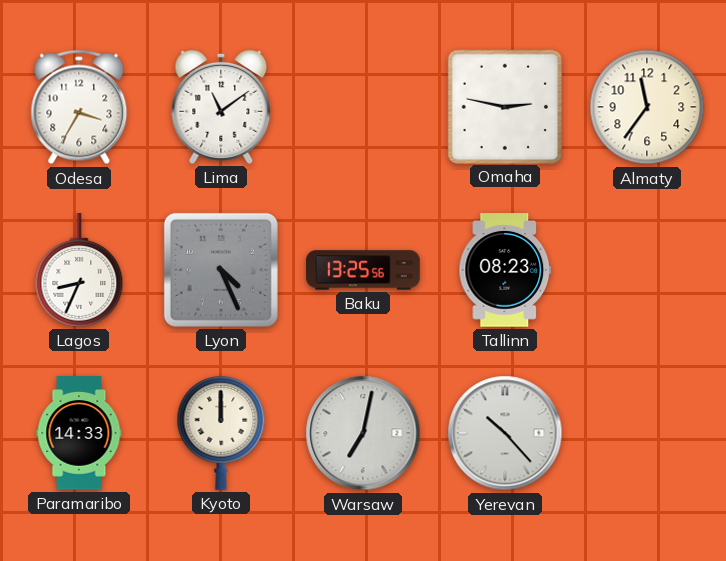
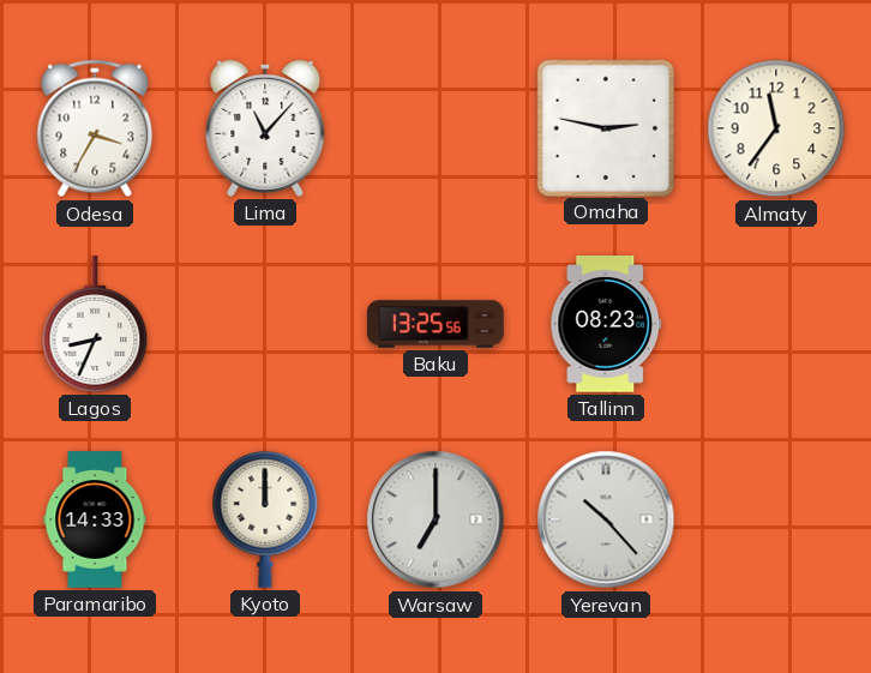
Lima: 11:09 -> 11:07
Lyon: 4:26 -> none
Warsaw: 7:02 -> 7:00
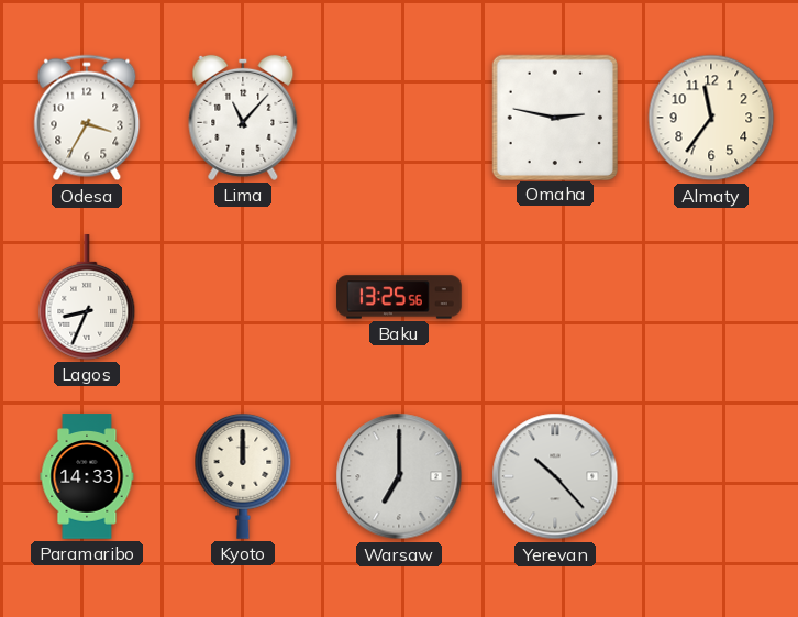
Tallinn: 08:23 -> none
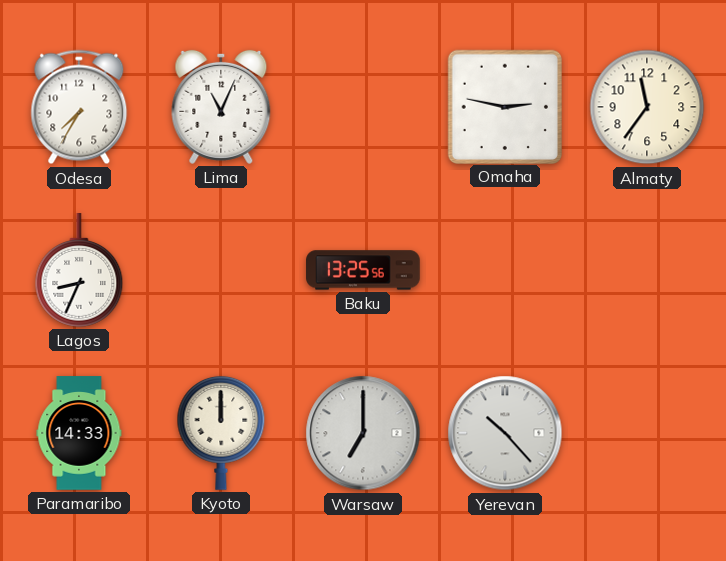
Odesa: 3:35 -> 7:35
Lima: 11:07 -> 11:04
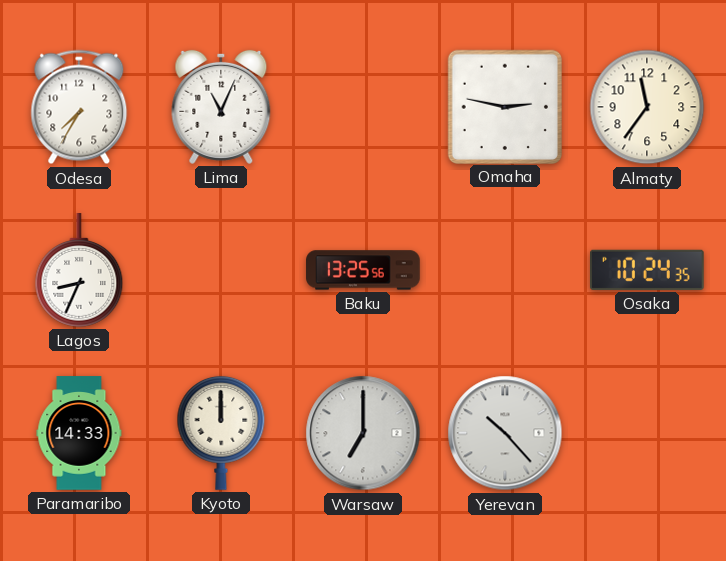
Osaka: none -> 10:24
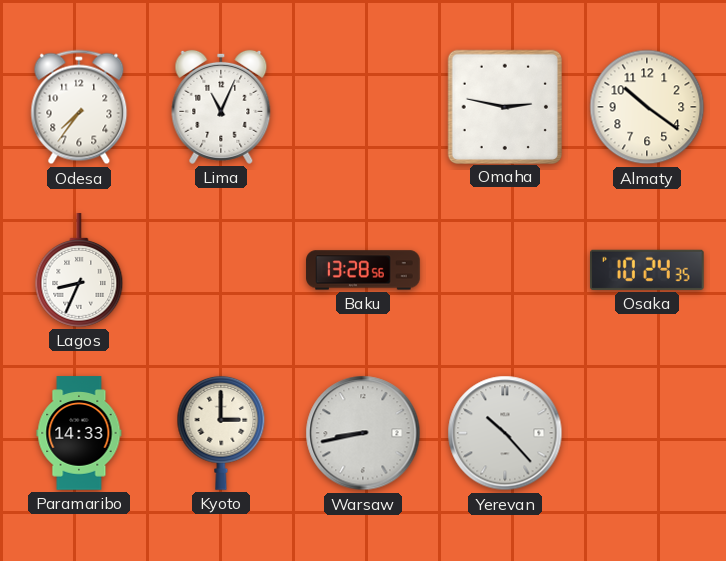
Odesa: 7:35 -> 7:36
Almaty: 11:36 -> 10:21
Baku: 13:25 -> 13:28
Kyoto: 12:00 -> 3:00
Warsaw: 7:00 -> 8:43
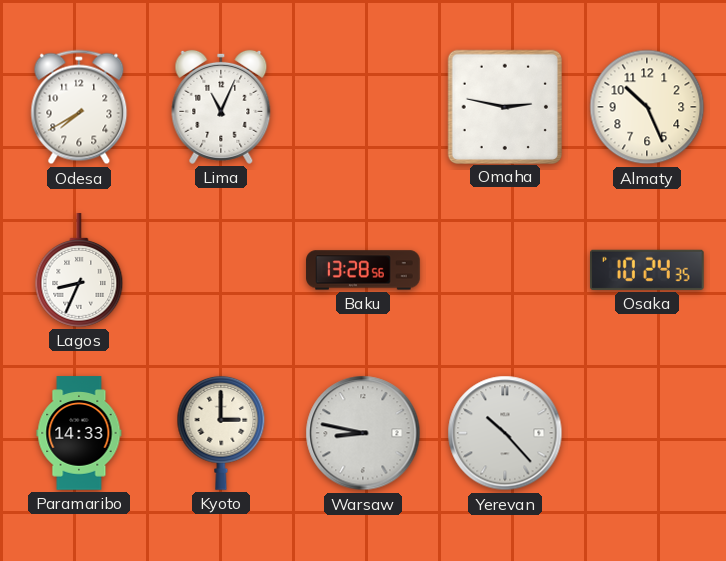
Odesa: 7:36 -> 7:40
Almaty: 10:21 -> 10:26
Warsaw: 8:43 -> 8:47
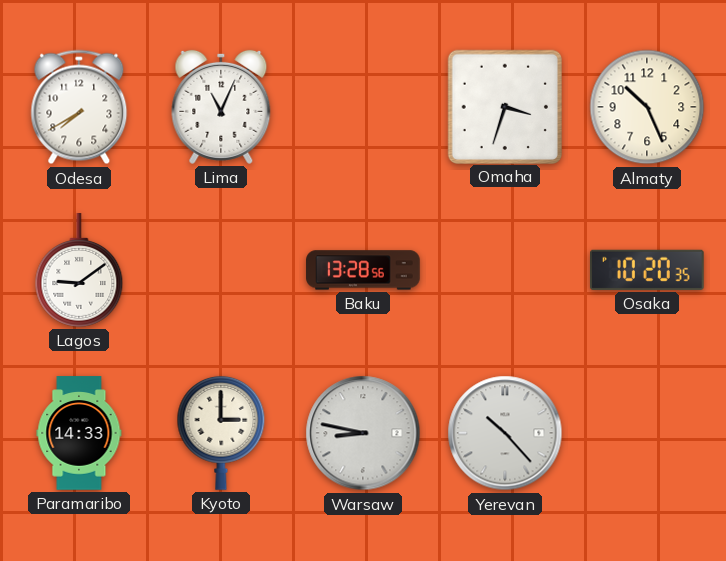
Omaha: 2:47 -> 3:33
Lagos: 8:34 -> 9:09
Osaka: 10:24 -> 10:20
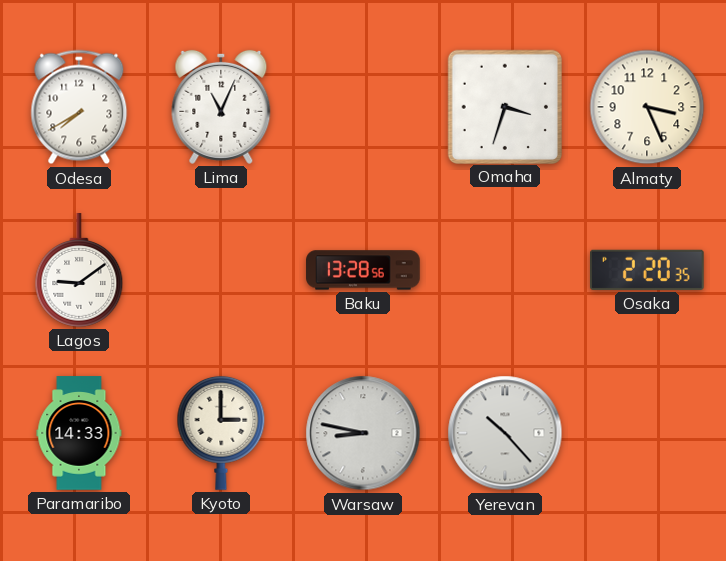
Almaty: 10:26 -> 3:26
Osaka: 10:20 -> 2:20
